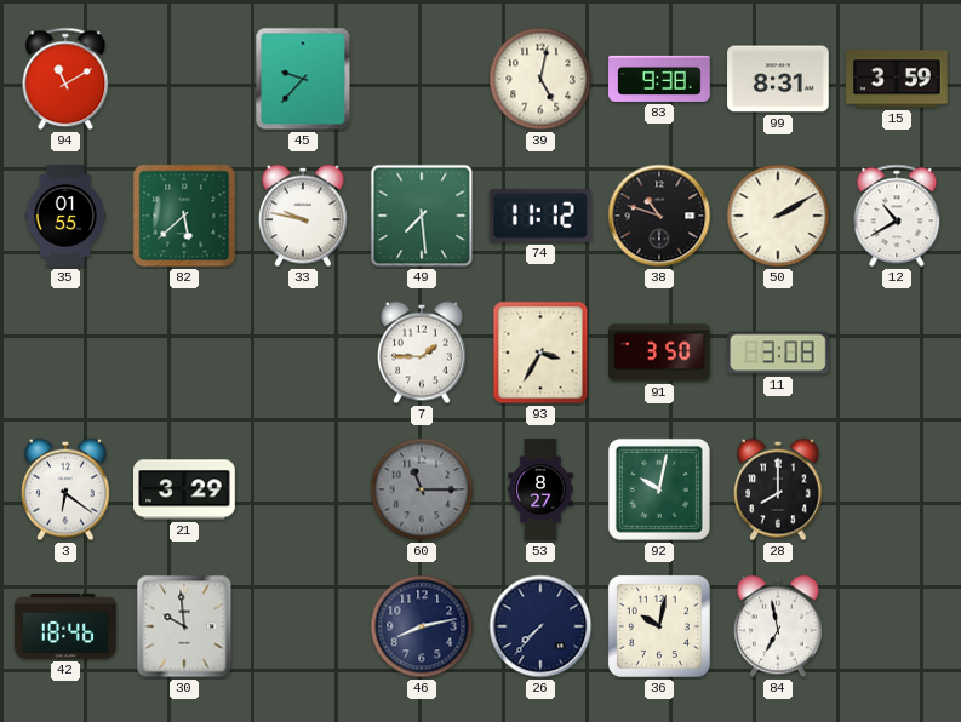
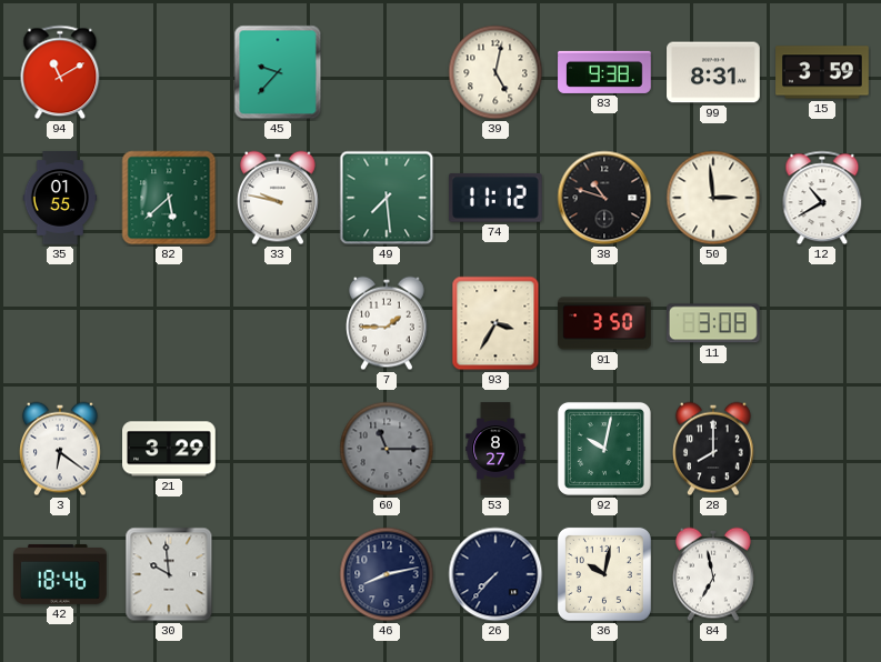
50: 2:10 -> 2:59
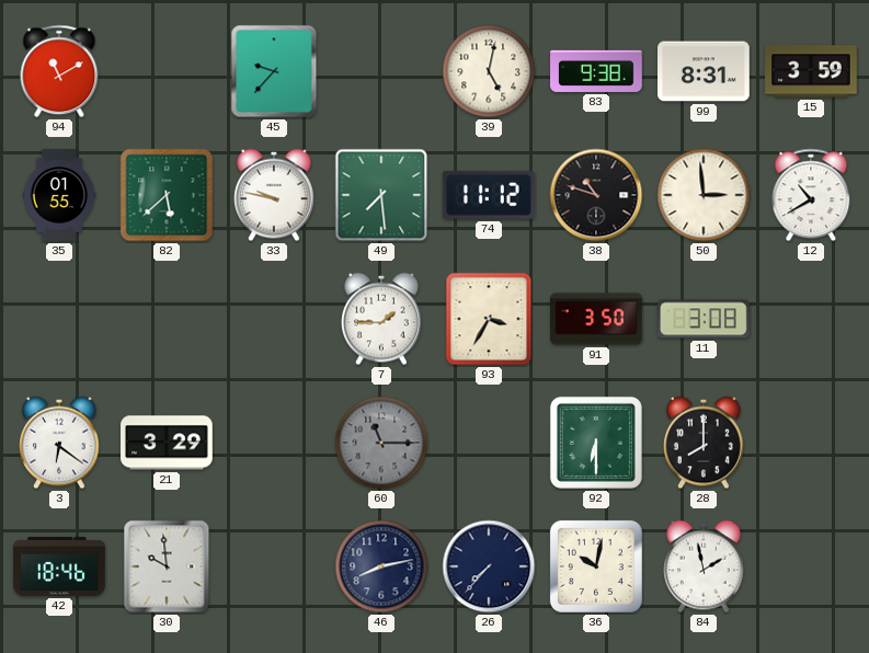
53: 8:27 -> none
92: 10:02 -> 6:30
84: 6:58 -> 1:58
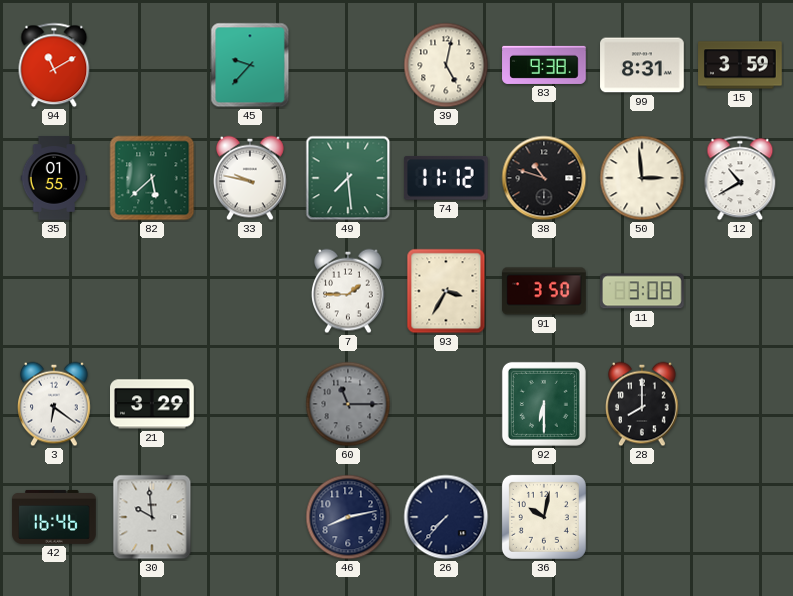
42: 18:46 -> 16:46
84: 1:58 -> none
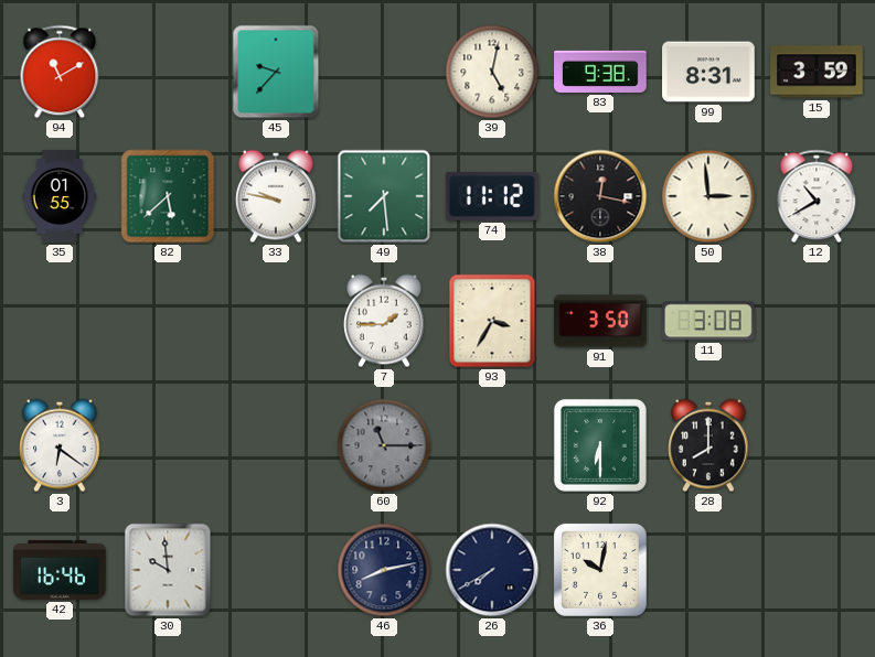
38: 10:48 -> 12:17
21: 3:29 -> none
26: 7:37 -> 7:40
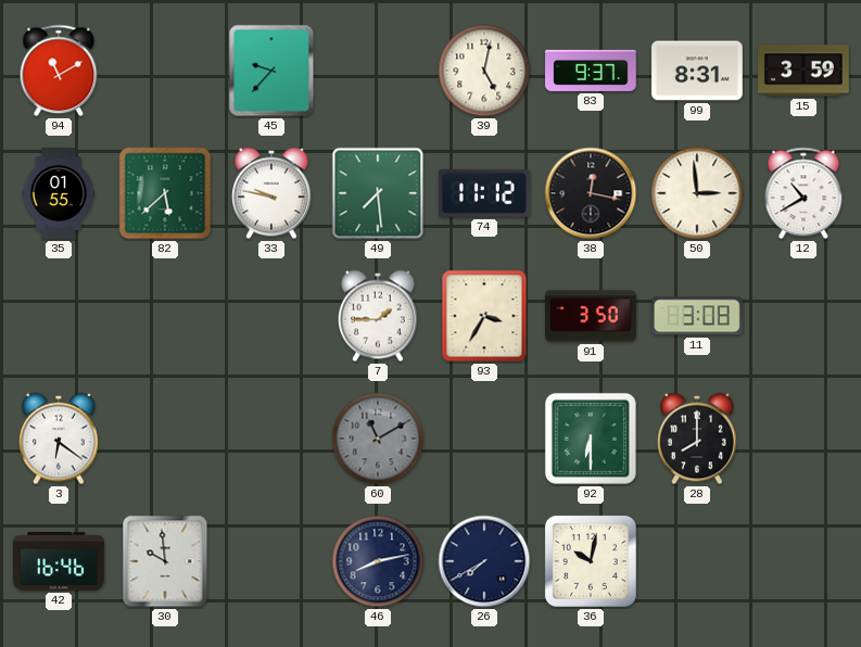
83: 9:38 -> 9:37
60: 11:15 -> 11:10
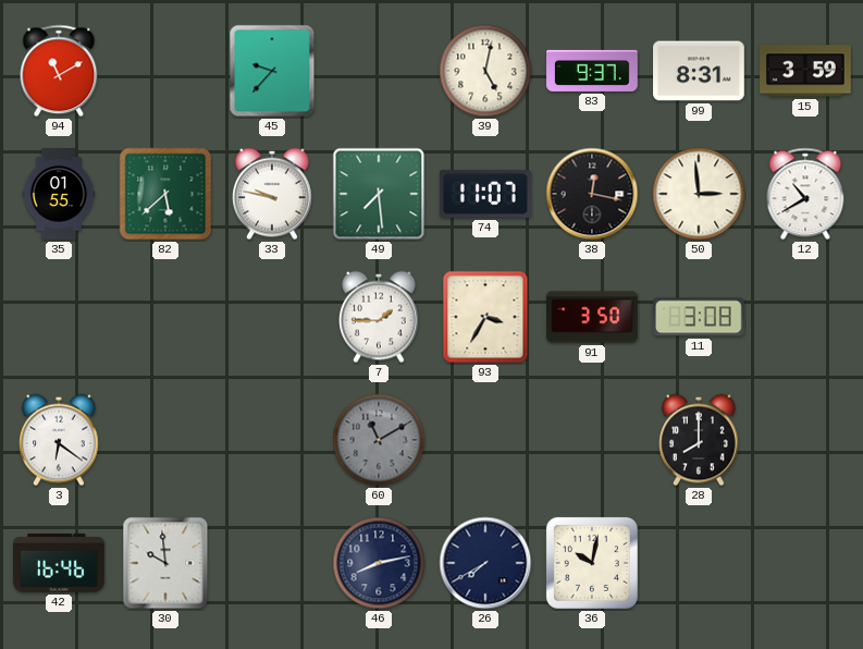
74: 11:12 -> 11:07
92: 6:30 -> none
